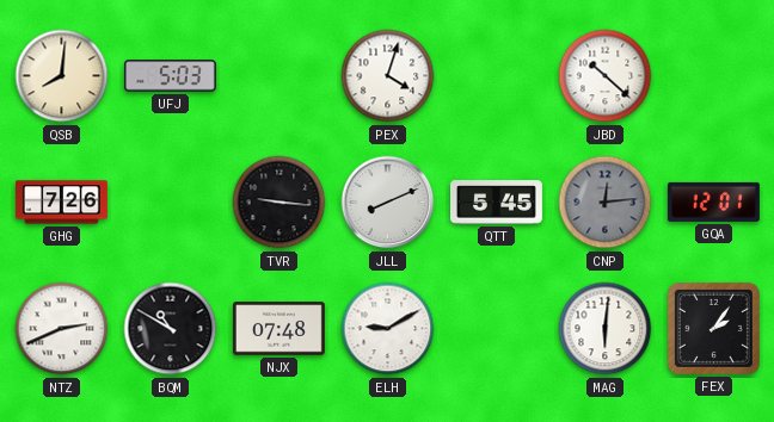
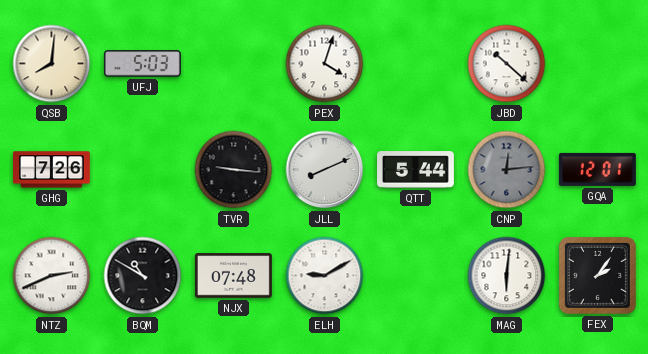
QTT: 5:45 -> 5:44
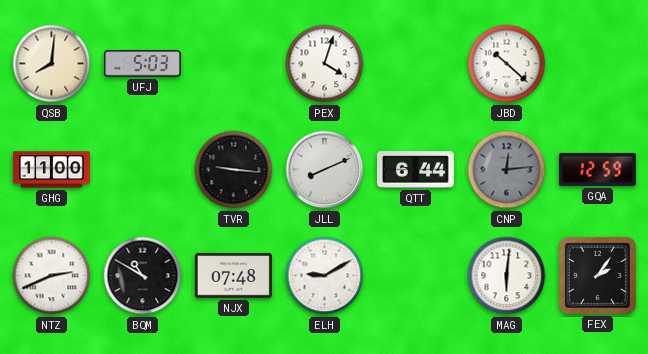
GHG: 7:26 -> 11:00
QTT: 5:44 -> 6:44
GQA: 12:01 -> 12:59
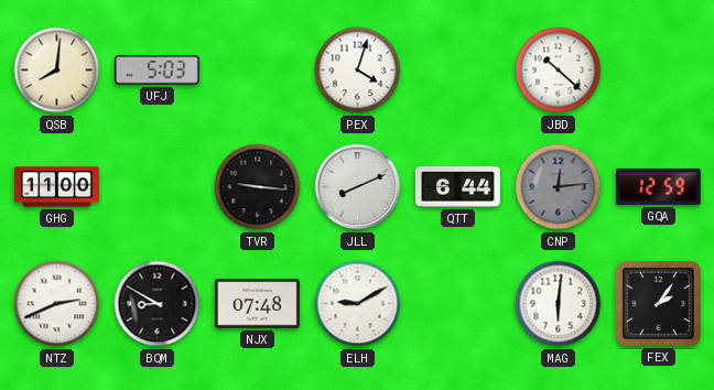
BQM: 10:50 -> 8:50
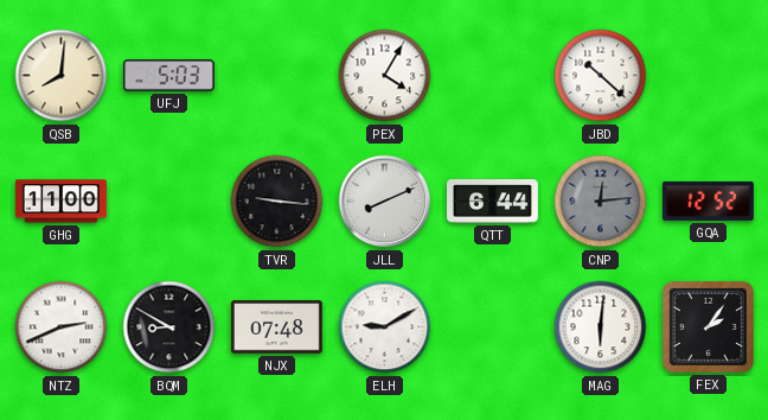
PEX: 4:03 -> 4:05
GQA: 12:59 -> 12:52
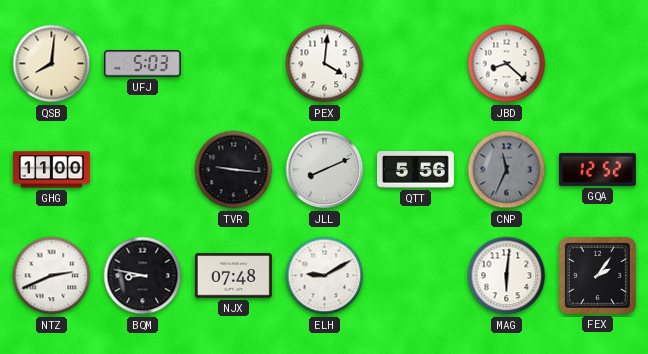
PEX: 4:05 -> 4:01
JBD: 10:22 -> 8:22
QTT: 6:44 -> 5:56
CNP: 12:14 -> 11:34
BQM: 8:50 -> 8:47
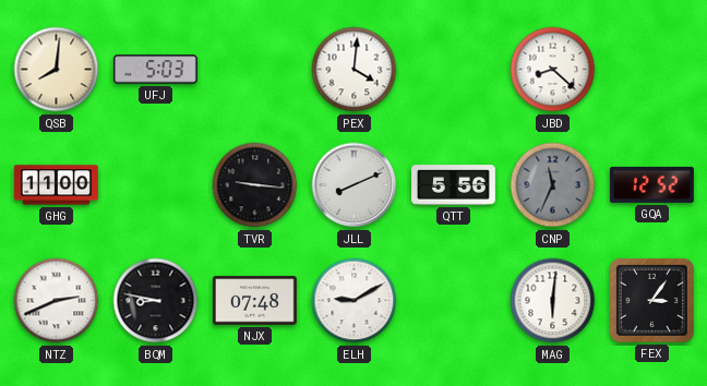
FEX: 2:06 -> 3:06
